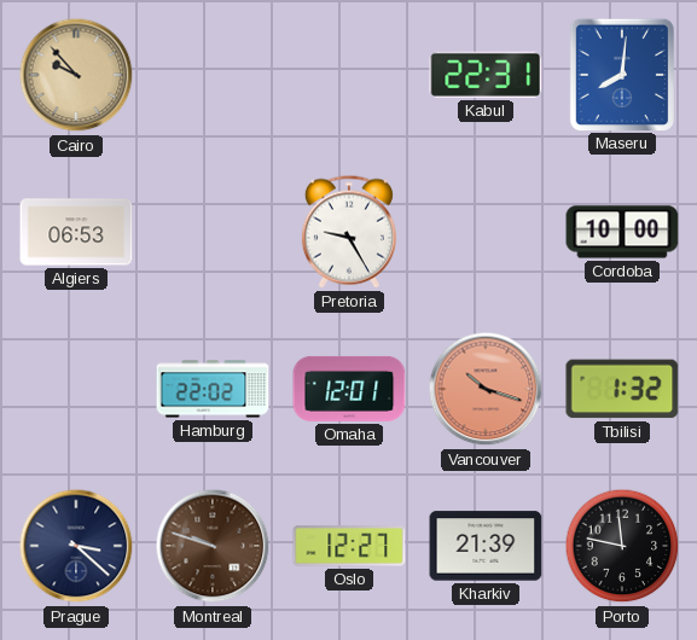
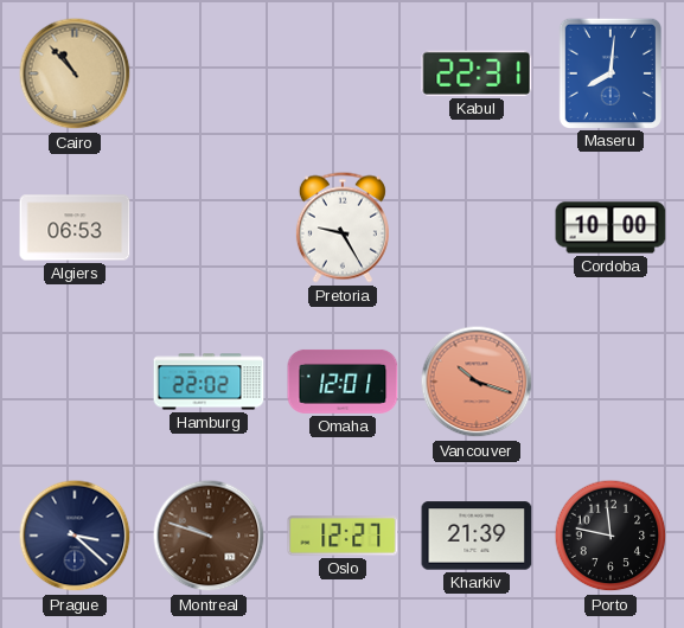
Cairo: 9:53 -> 10:53
Tbilisi: 1:32 -> none
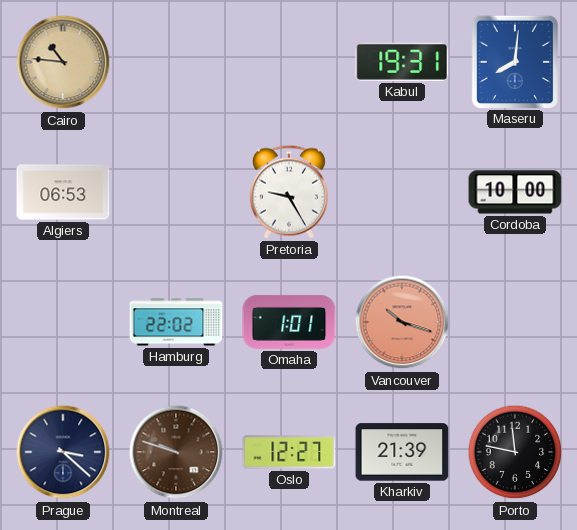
Cairo: 10:53 -> 10:46
Kabul: 22:31 -> 19:31
Omaha: 12:01 -> 1:01
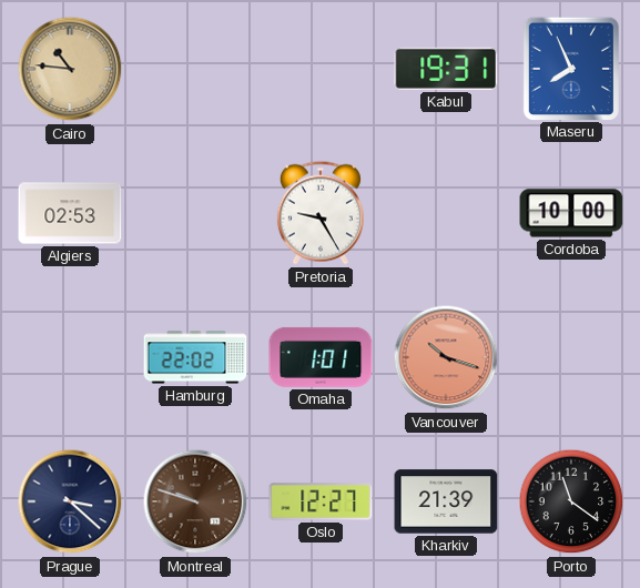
Maseru: 8:01 -> 7:56
Algiers: 06:53 -> 02:53
Porto: 11:47 -> 11:21
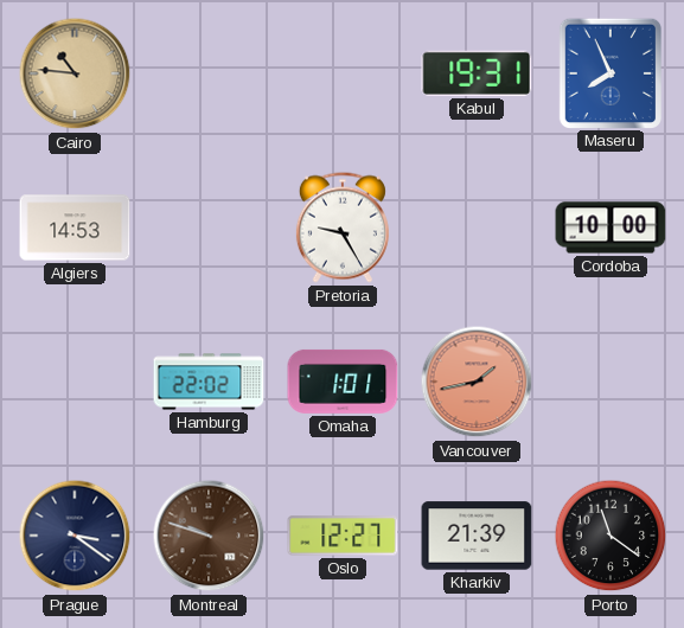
Algiers: 02:53 -> 14:53
Vancouver: 10:18 -> 1:43
Prague: 3:22 -> 3:21
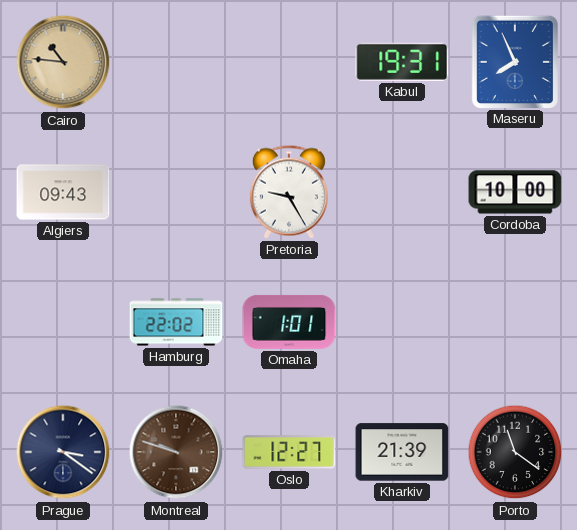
Algiers: 14:53 -> 09:43
Vancouver: 1:43 -> none
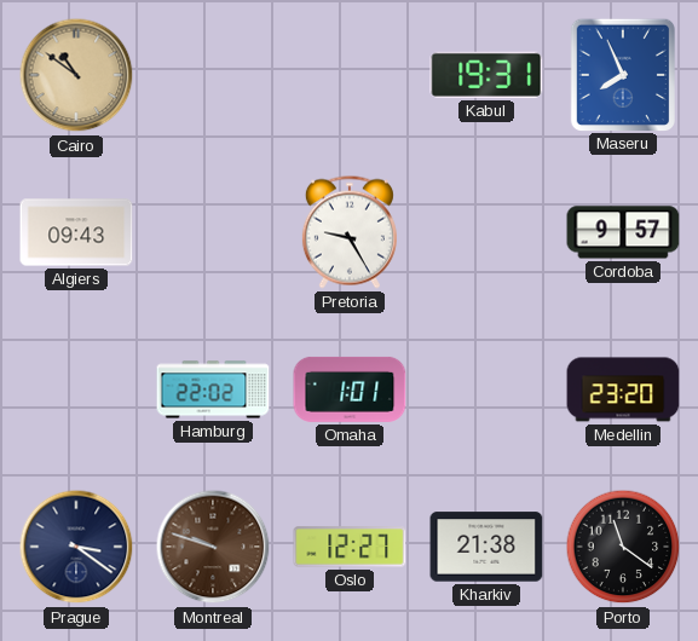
Cairo: 10:46 -> 10:51
Cordoba: 10:00 -> 9:57
Medellin: none -> 23:20
Kharkiv: 21:39 -> 21:38
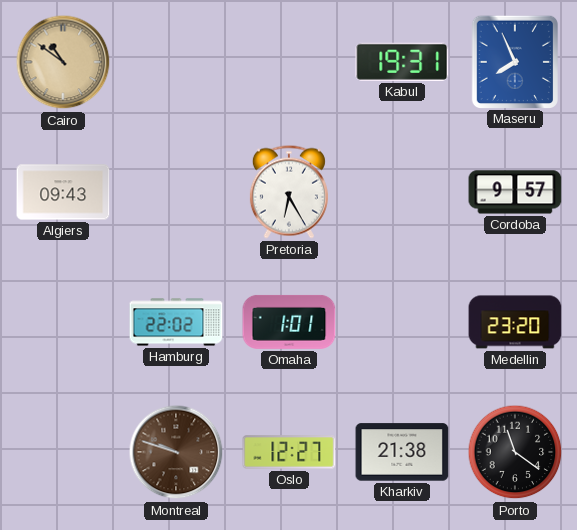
Pretoria: 9:25 -> 6:25
Prague: 3:21 -> none
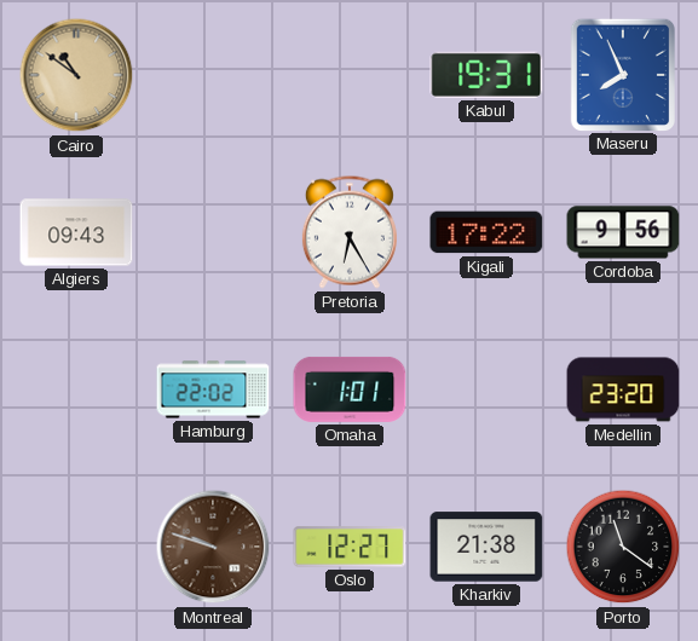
Kigali: none -> 17:22
Cordoba: 9:57 -> 9:56
